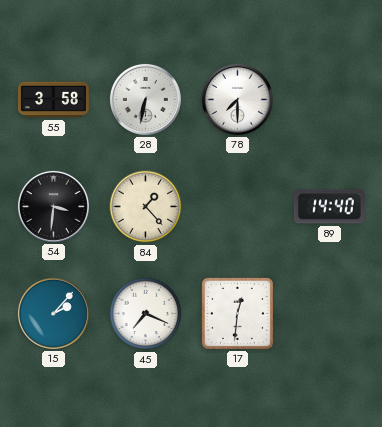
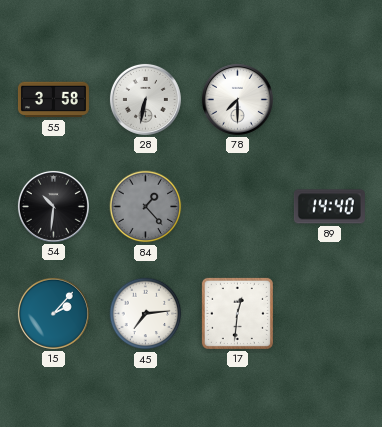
54: 3:31 -> 10:31
84 dial: cream -> grey
45: 7:19 -> 7:14
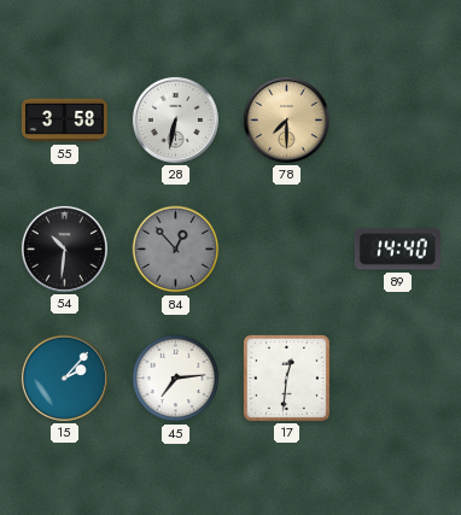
78 dial: white -> champagne
84: 1:23 -> 12:53
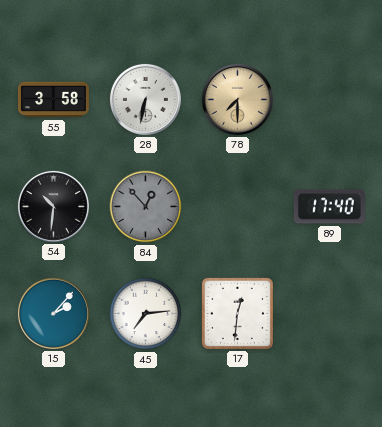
89: 14:40 -> 17:40
